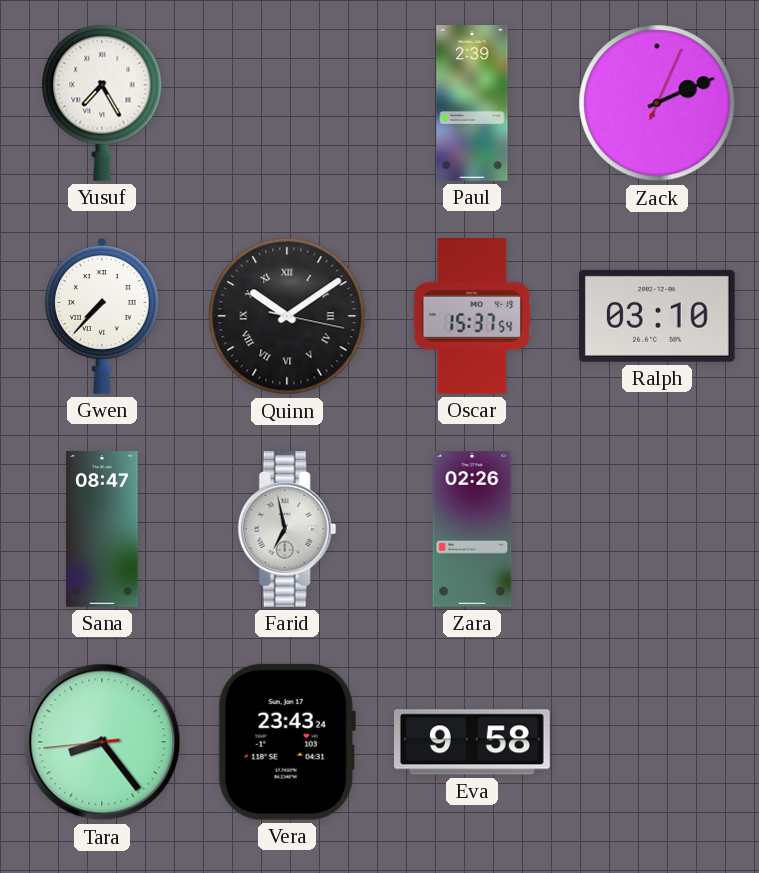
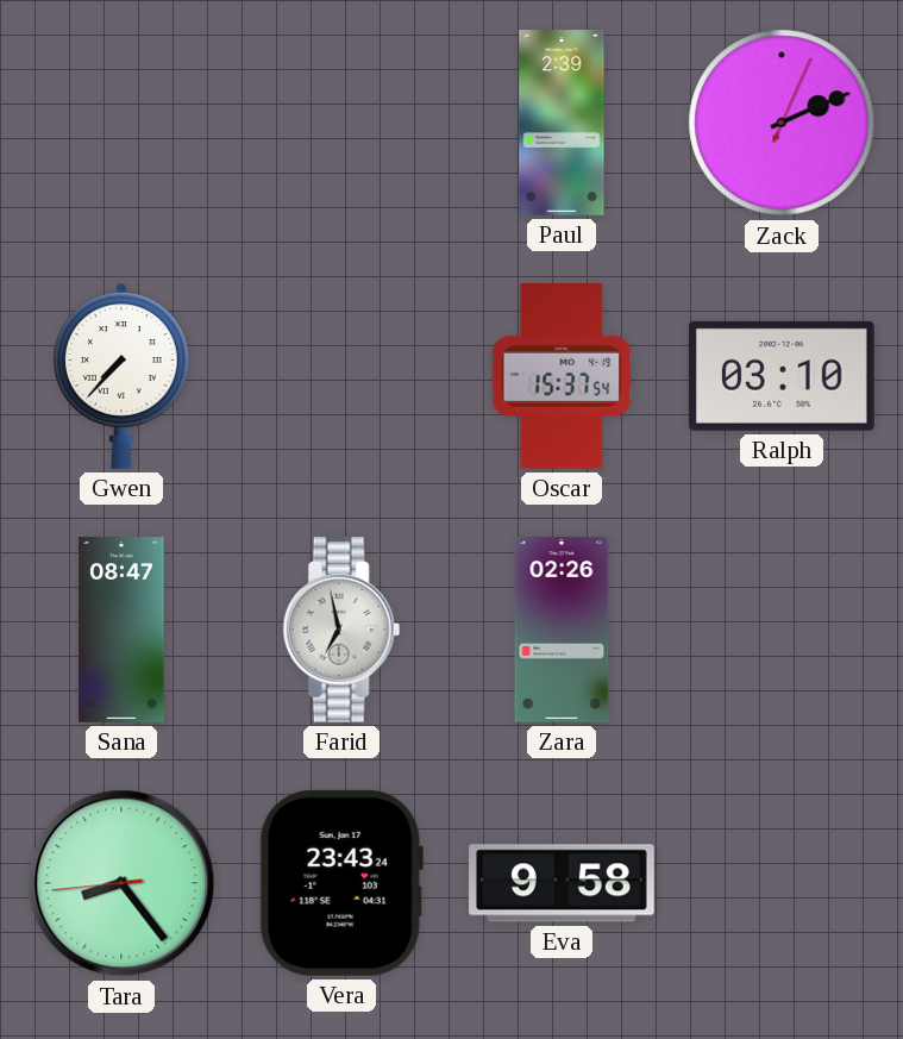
Yusuf: 7:25 -> none
Quinn: 10:09 -> none
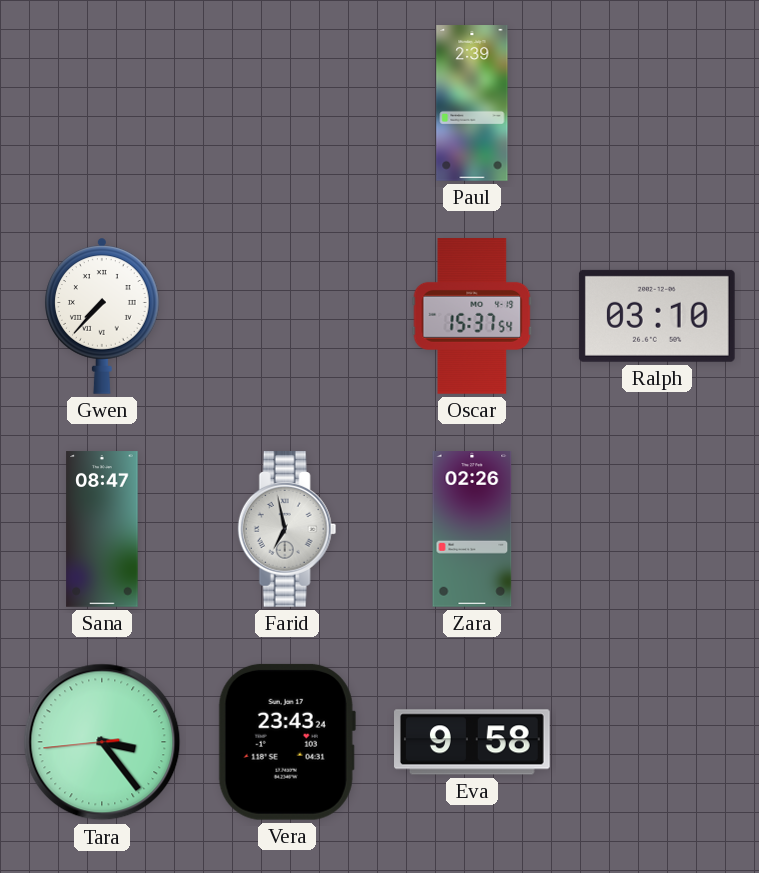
Zack: 2:11 -> none
Tara: 8:23 -> 3:23
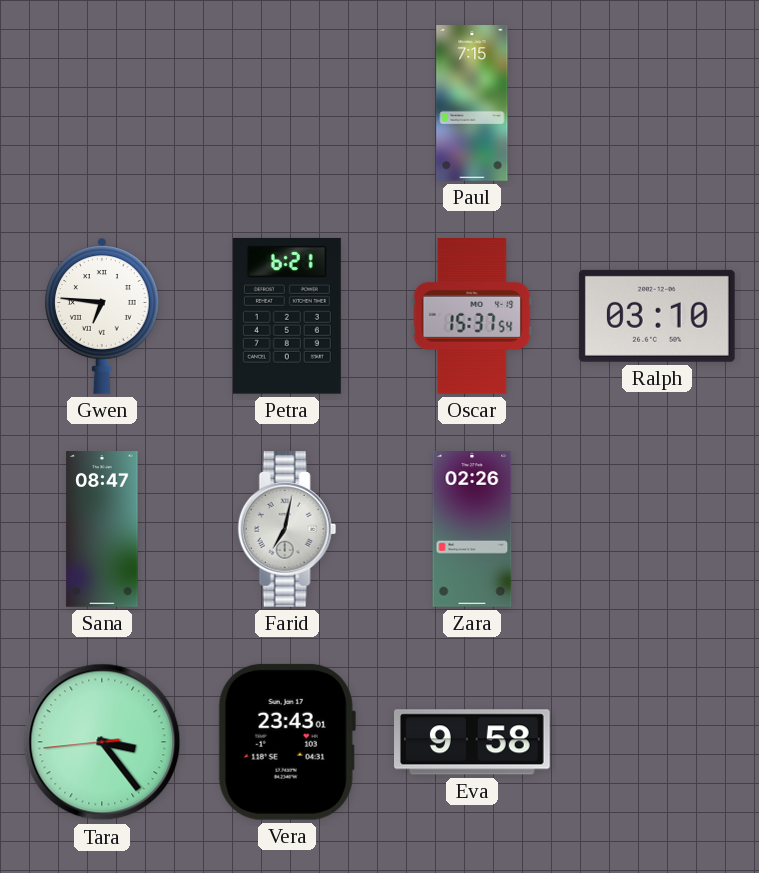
Paul: 2:39 -> 7:15
Gwen: 7:37 -> 6:46
Petra: none -> 6:21
Farid: 6:58 -> 7:02
Vera: 23:43:24 -> 23:43:01
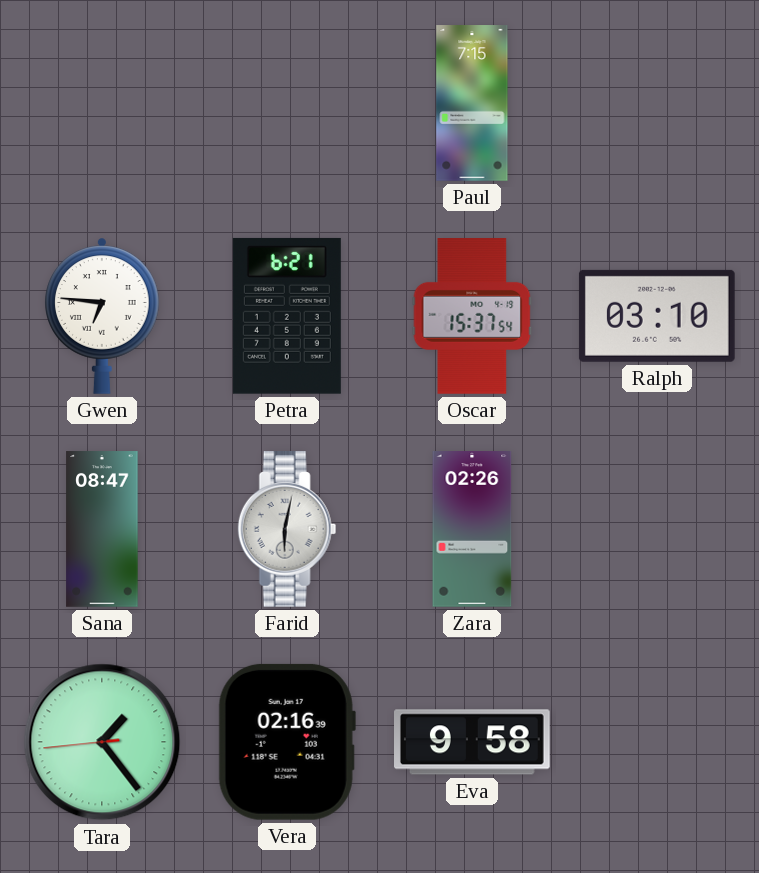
Farid: 7:02 -> 6:02
Tara: 3:23 -> 1:23
Vera: 23:43 -> 02:16
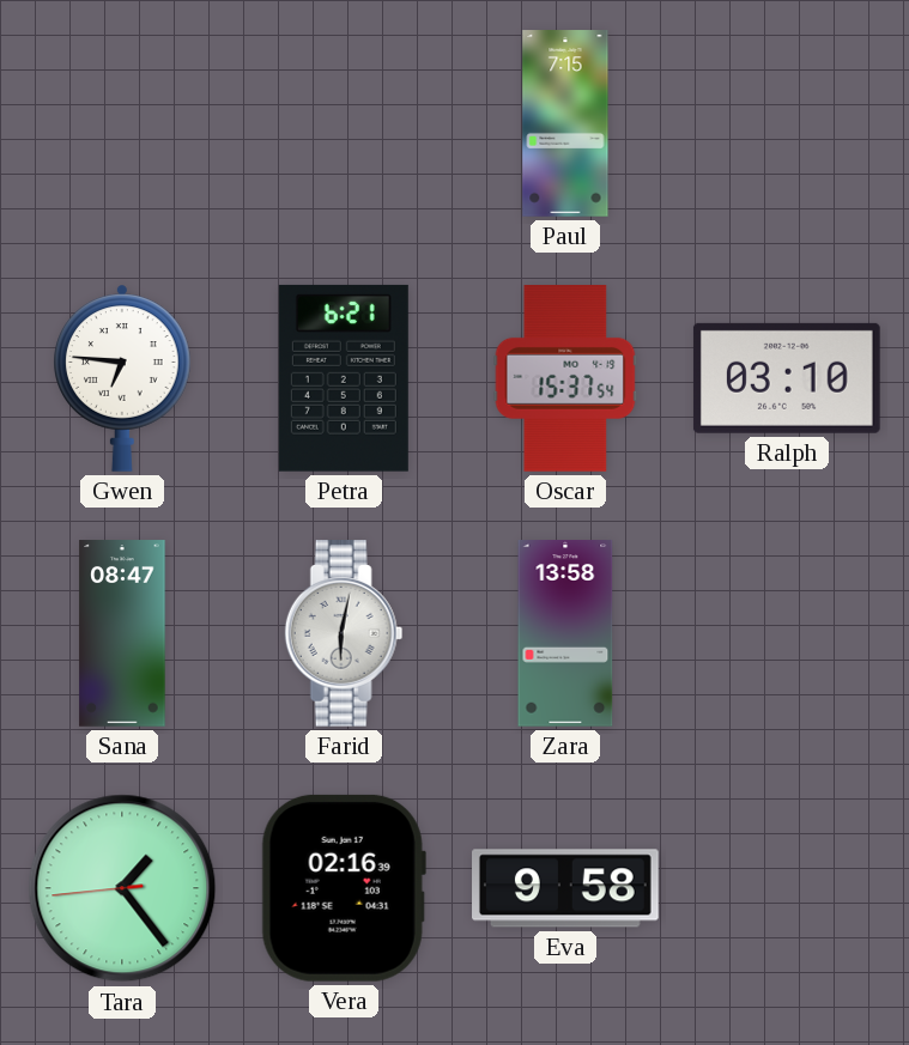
Zara: 02:26 -> 13:58
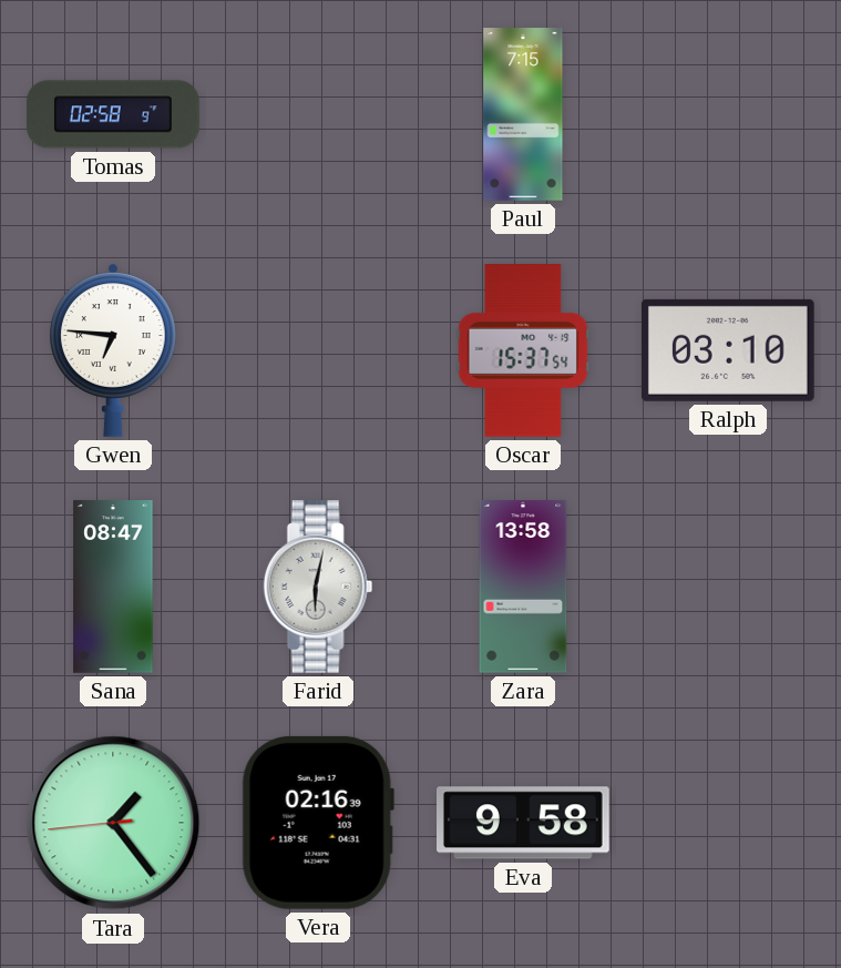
Tomas: none -> 02:58
Petra: 6:21 -> none
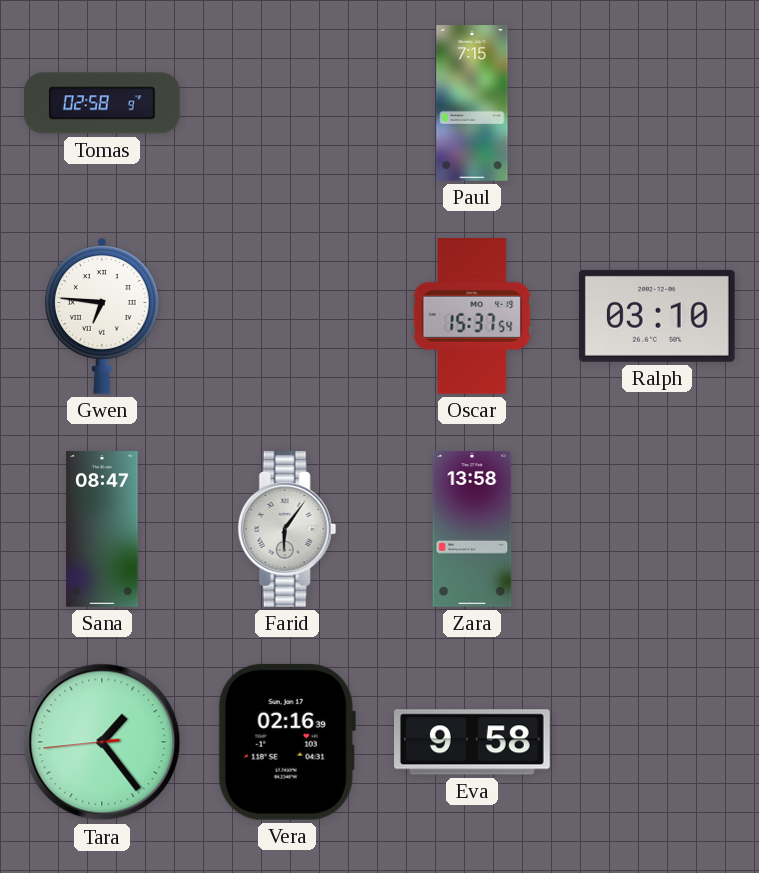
Farid: 6:02 -> 6:06
